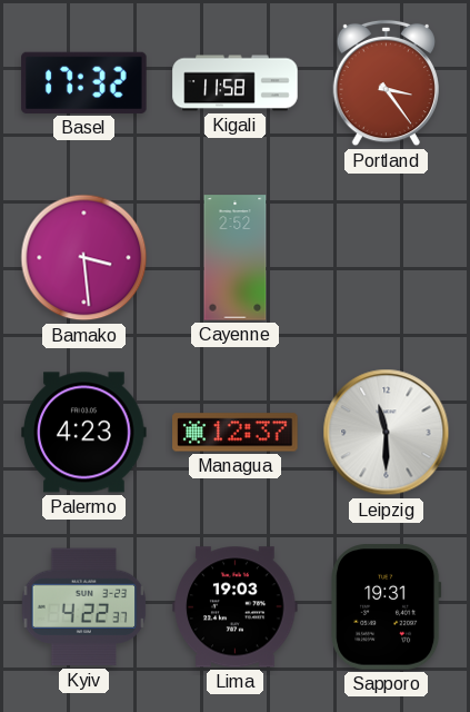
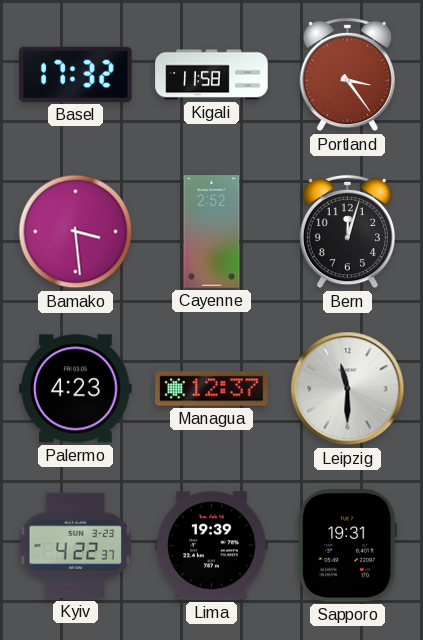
Bern: none -> 12:03
Lima: 19:03 -> 19:39
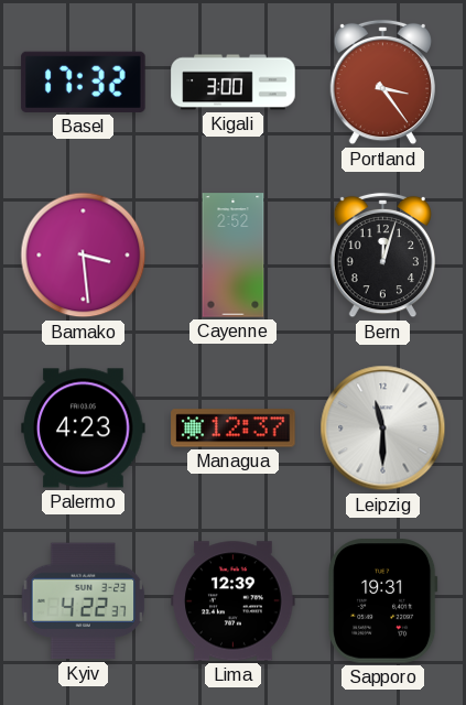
Kigali: 11:58 -> 3:00
Lima: 19:39 -> 12:39
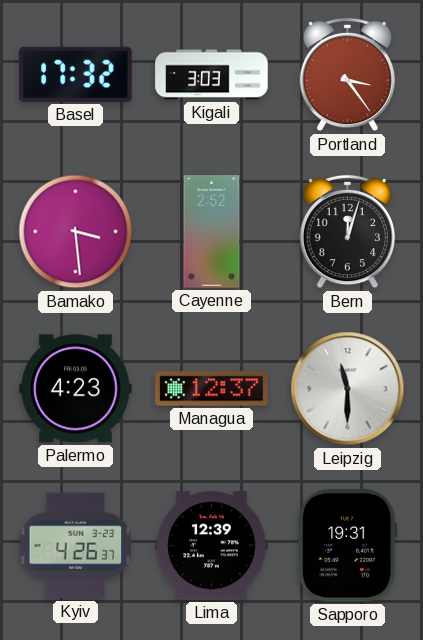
Kigali: 3:00 -> 3:03
Kyiv: 4:22 -> 4:26
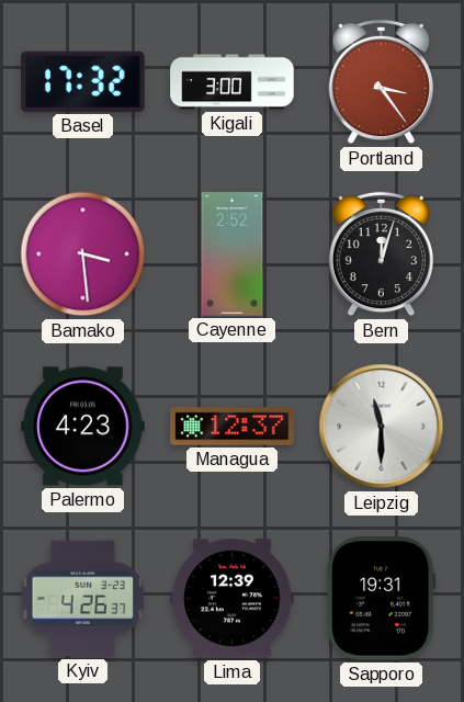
Kigali: 3:03 -> 3:00
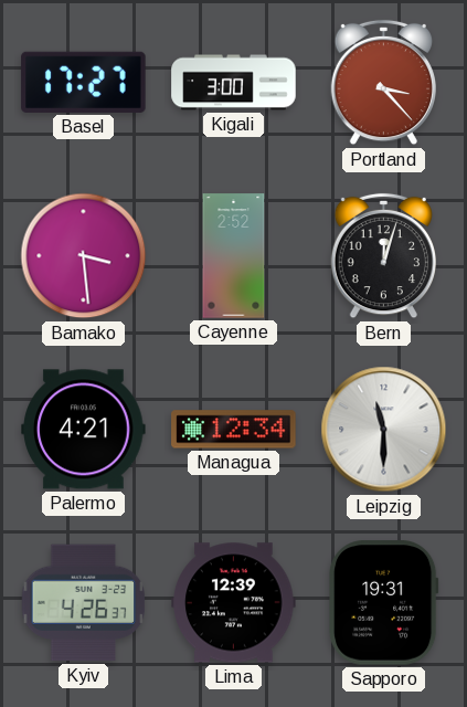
Basel: 17:32 -> 17:27
Portland: 3:24 -> 3:23
Palermo: 4:23 -> 4:21
Managua: 12:37 -> 12:34
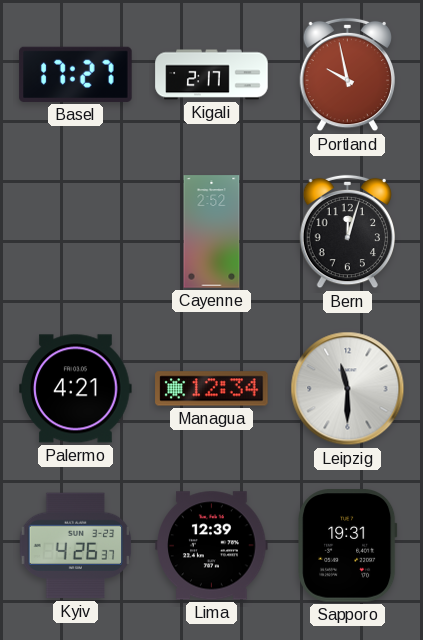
Kigali: 3:00 -> 2:17
Portland: 3:23 -> 9:58
Bamako: 3:29 -> none
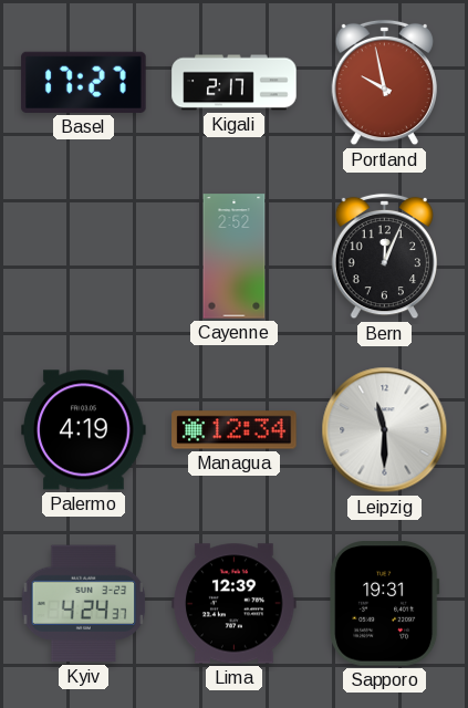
Bern: 12:03 -> 12:04
Palermo: 4:21 -> 4:19
Kyiv: 4:26 -> 4:24
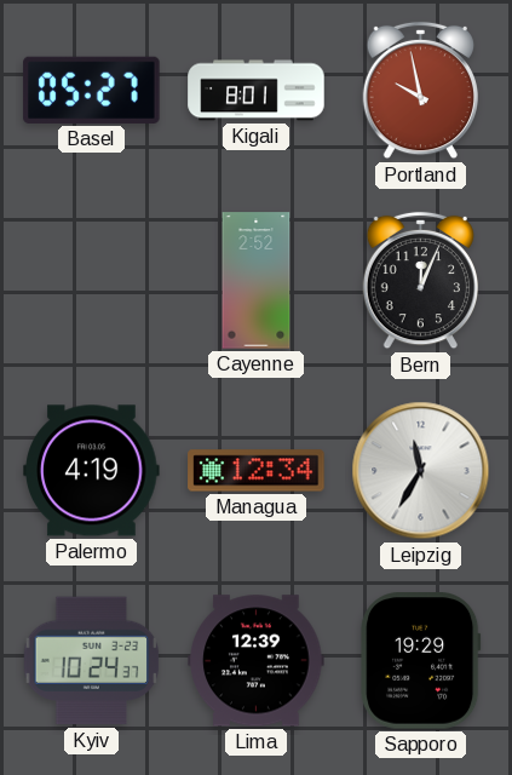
Basel: 17:27 -> 05:27
Kigali: 2:17 -> 8:01
Leipzig: 11:30 -> 11:35
Kyiv: 4:24 -> 10:24
Sapporo: 19:31 -> 19:29
